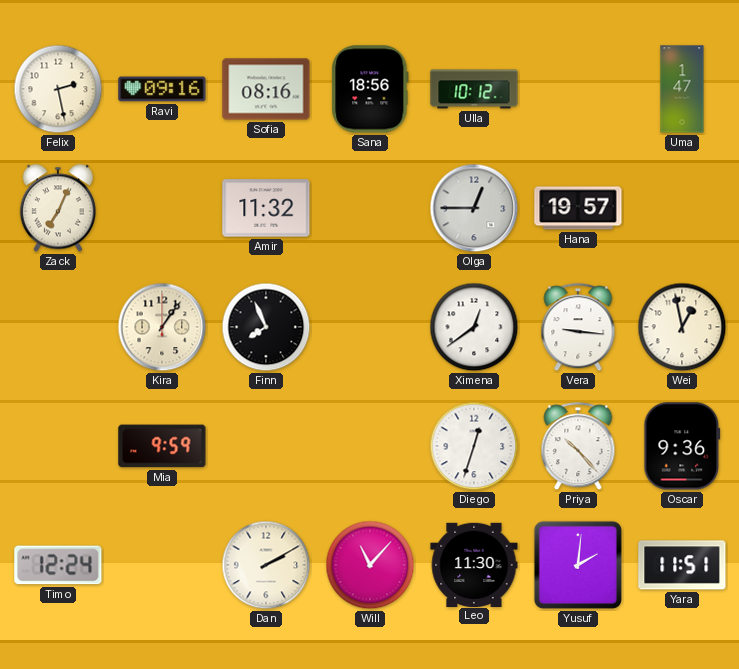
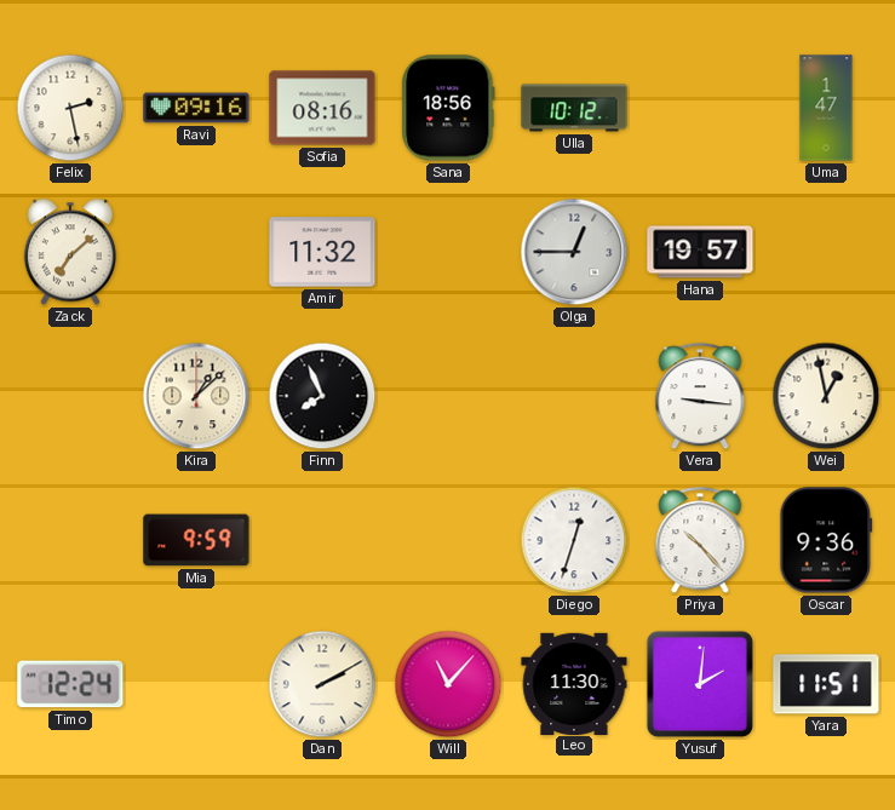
Zack: 7:04 -> 7:08
Kira: 1:06 -> 1:08
Ximena: 12:39 -> none
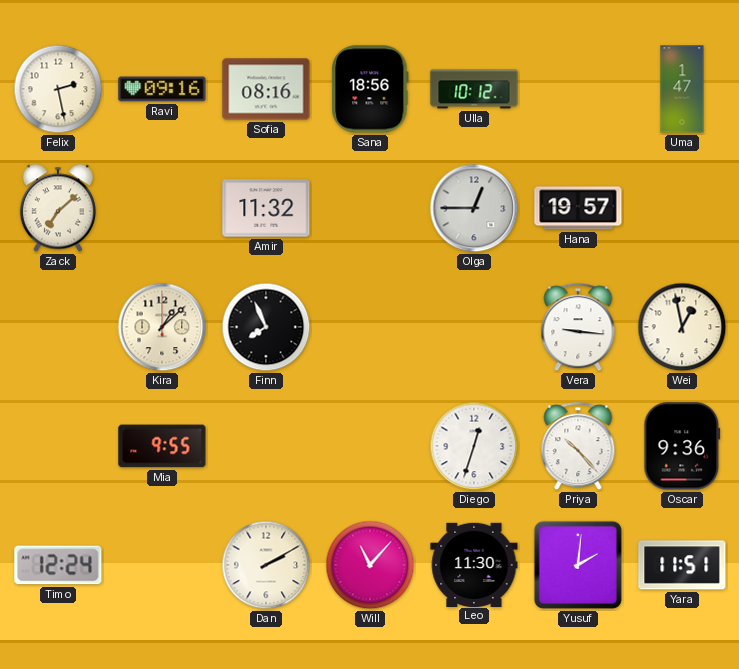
Mia: 9:59 -> 9:55
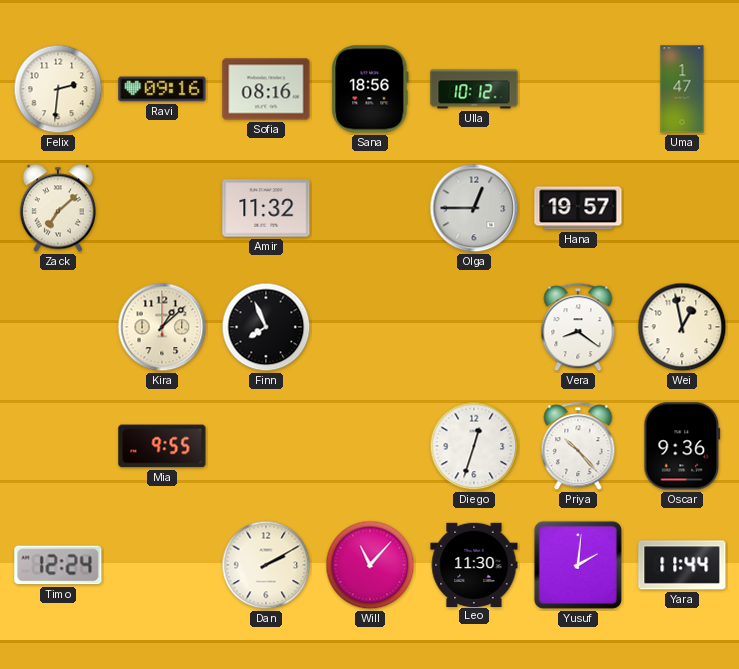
Felix: 2:28 -> 2:31
Vera: 9:16 -> 8:21
Yara: 11:51 -> 11:44
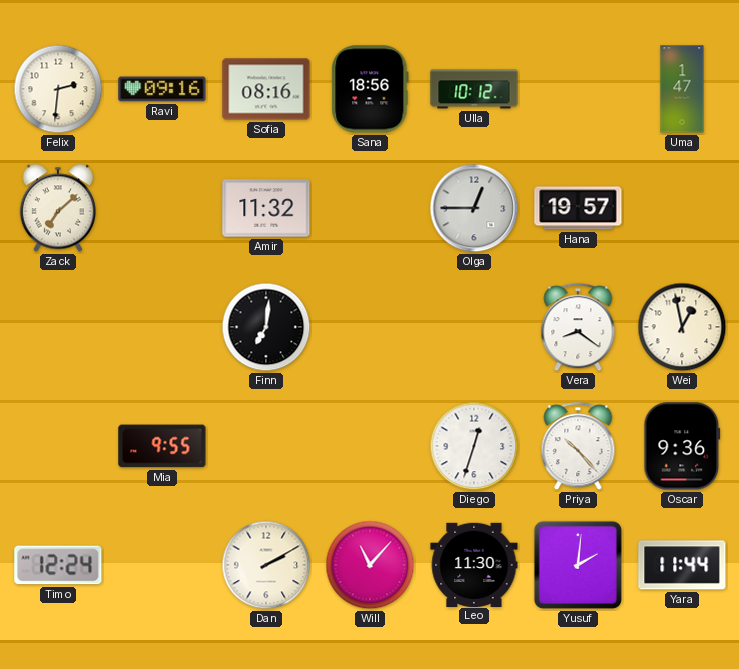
Kira: 1:08 -> none
Finn: 7:56 -> 7:01
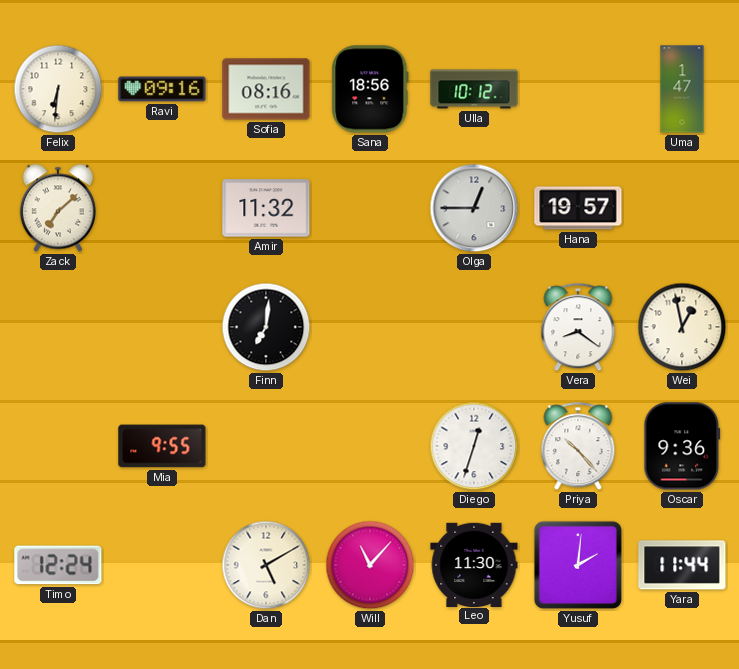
Felix: 2:31 -> 6:31
Dan: 2:10 -> 5:10
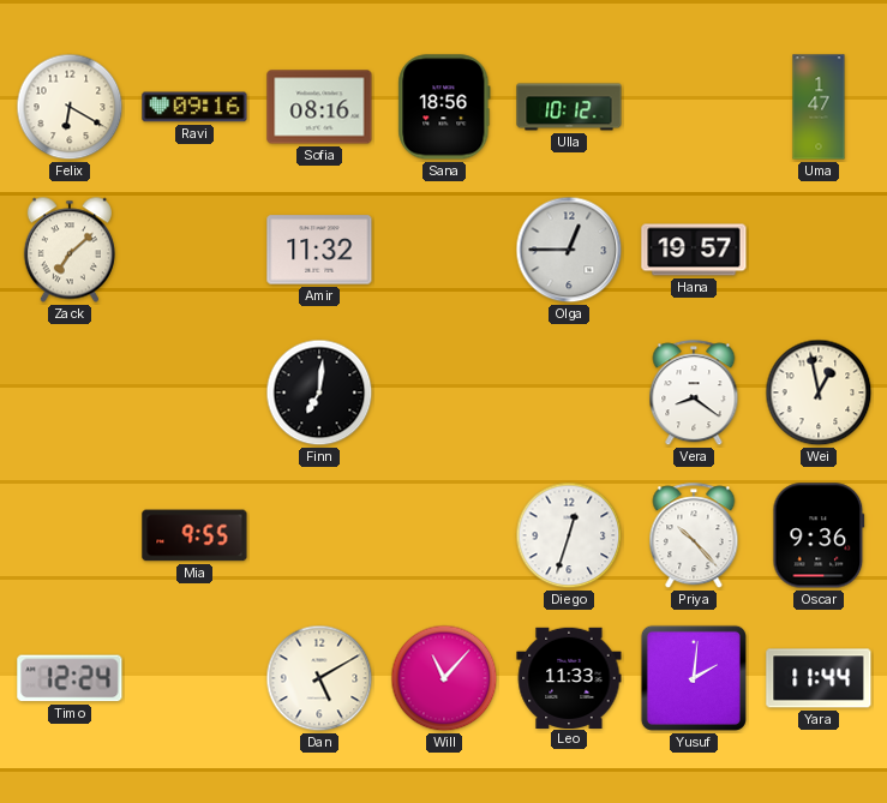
Felix: 6:31 -> 6:20
Leo: 11:30 -> 11:33
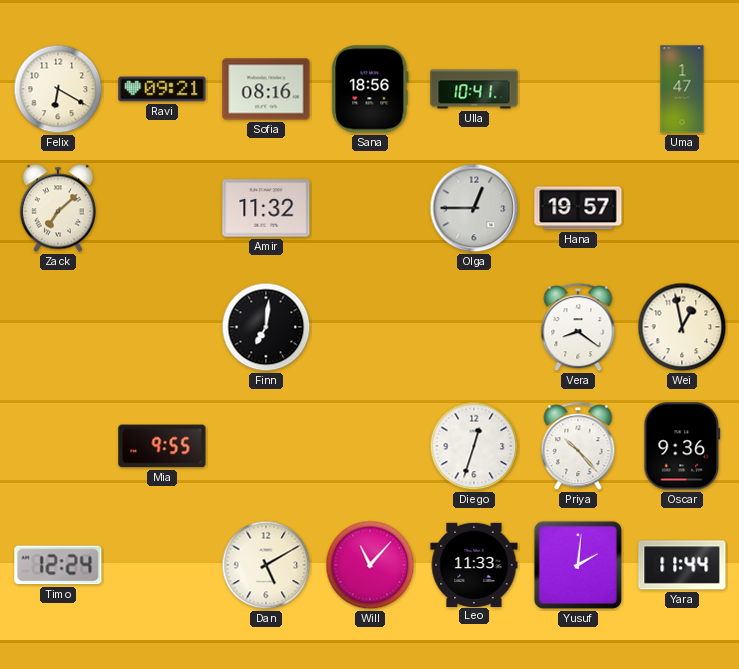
Ravi: 09:16 -> 09:21
Ulla: 10:12 -> 10:41
